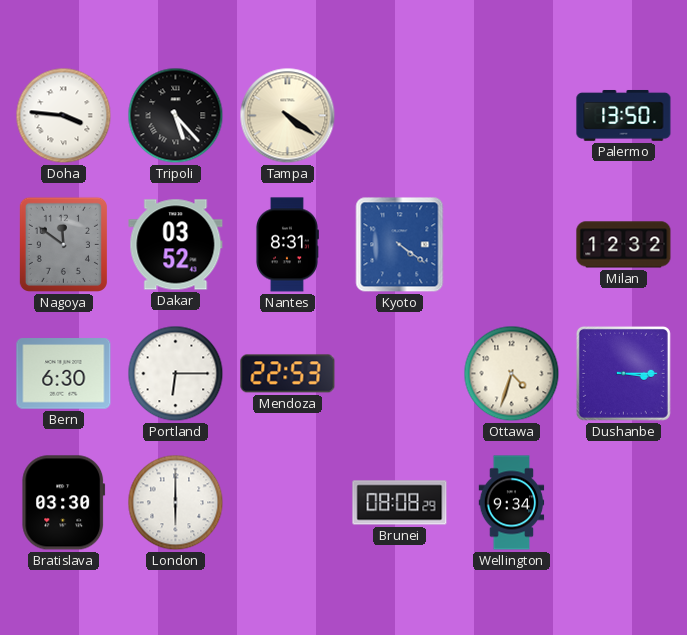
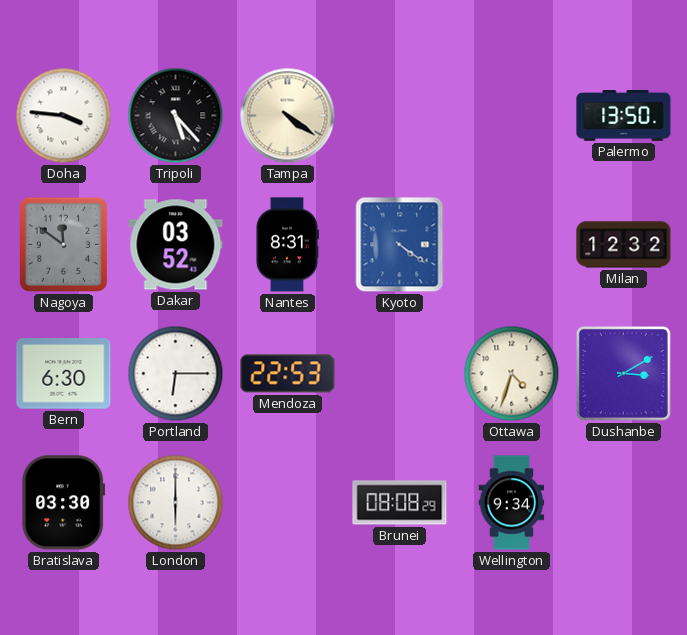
Dushanbe: 3:15 -> 3:10
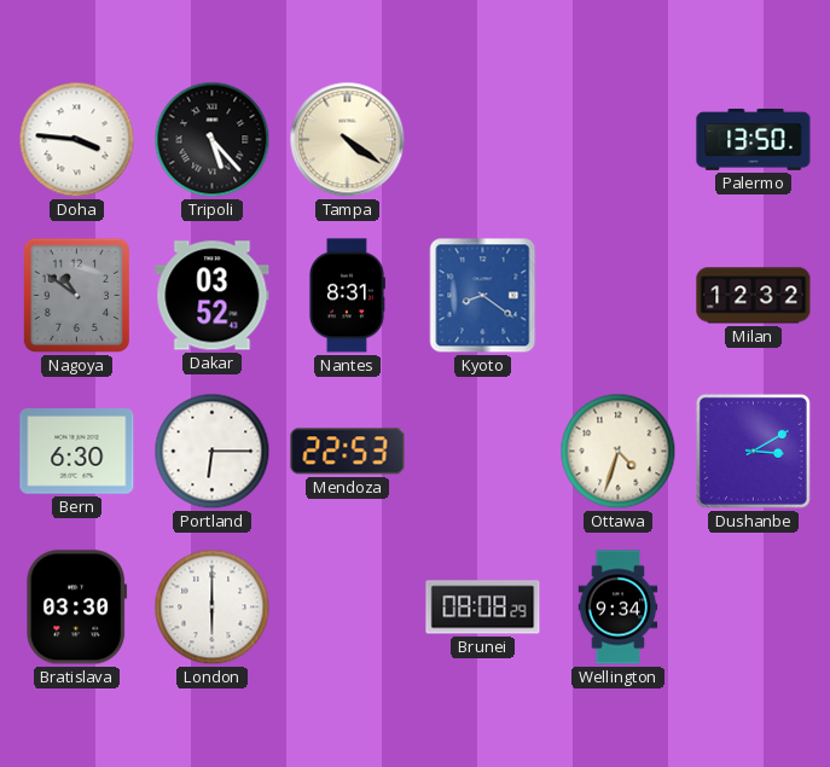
Nagoya: 11:51 -> 10:51
Kyoto: 4:21 -> 8:21
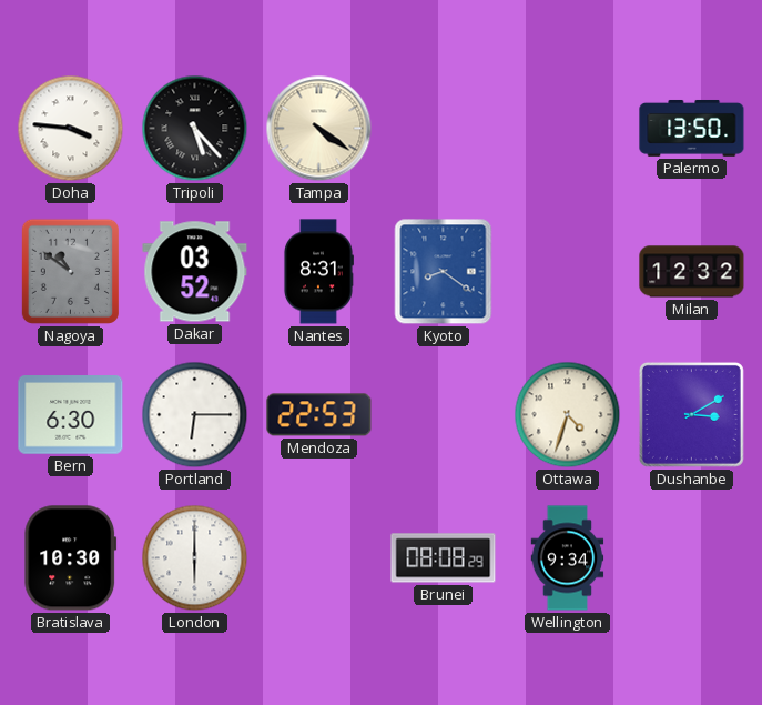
Bratislava: 03:30 -> 10:30
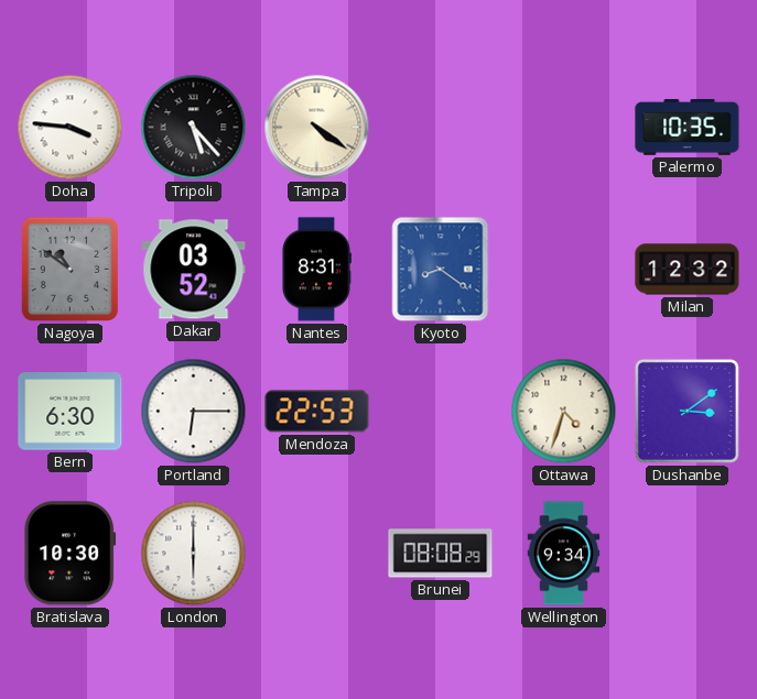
Palermo: 13:50 -> 10:35
Dushanbe: 3:10 -> 3:09
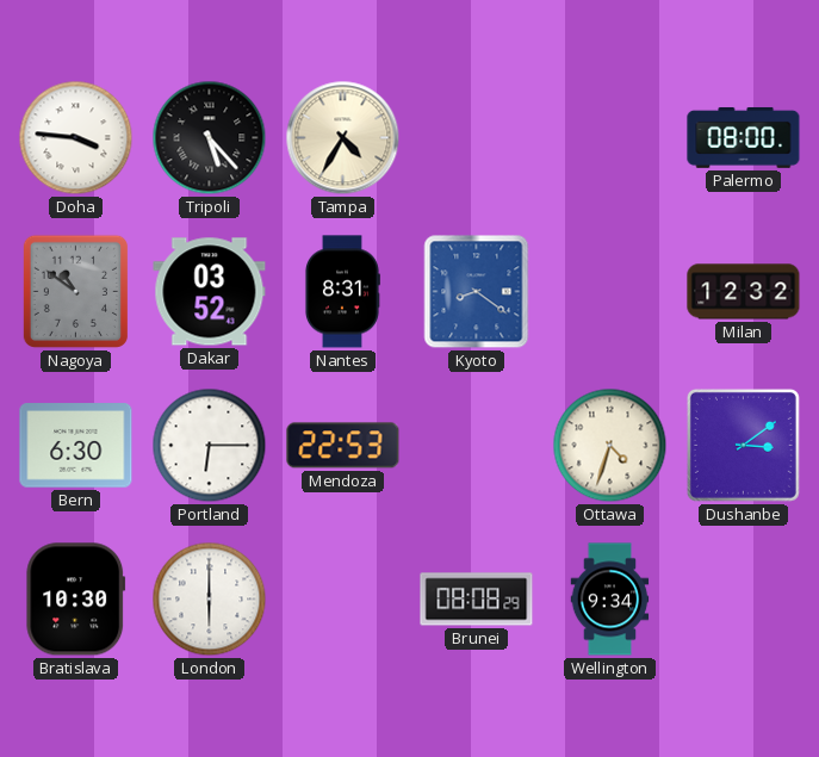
Tampa: 4:21 -> 4:35
Palermo: 10:35 -> 08:00
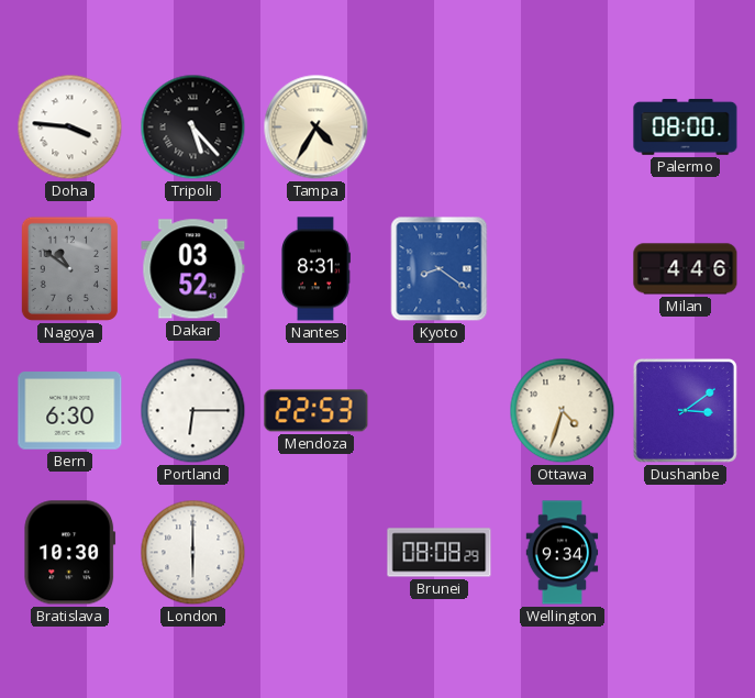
Milan: 12:32 -> 4:46
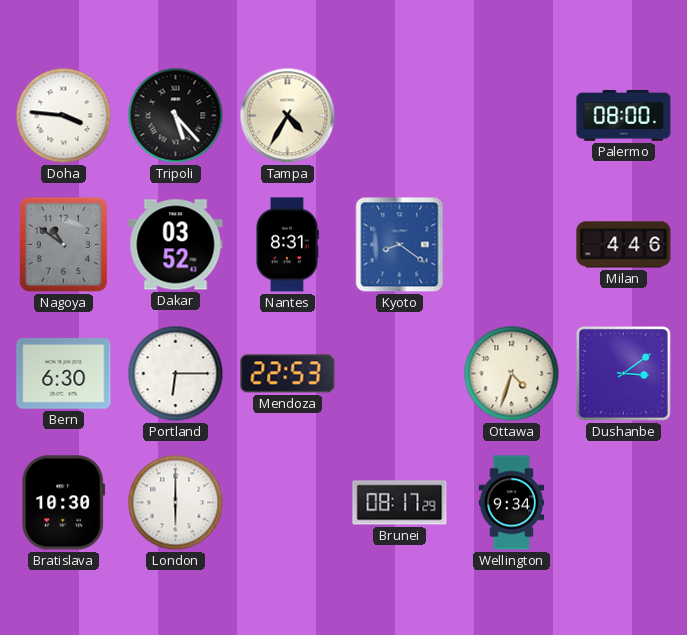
Brunei: 08:08 -> 08:17
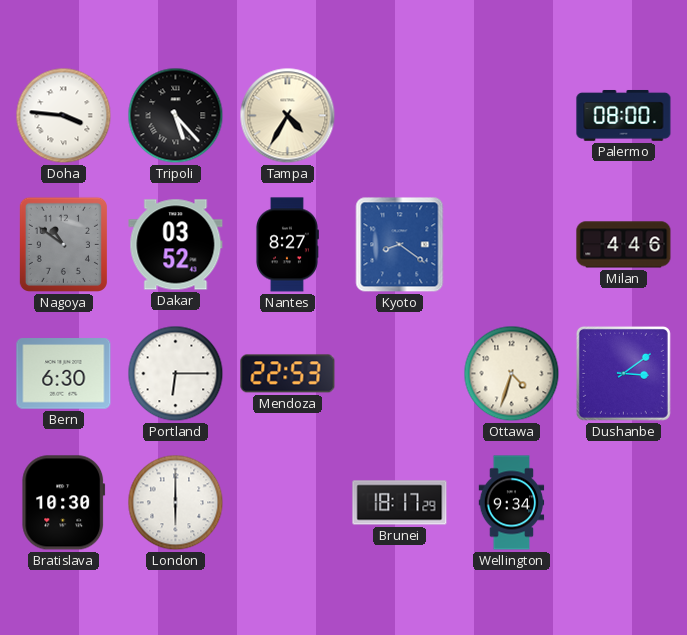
Nantes: 8:31 -> 8:27
Brunei: 08:17 -> 18:17
